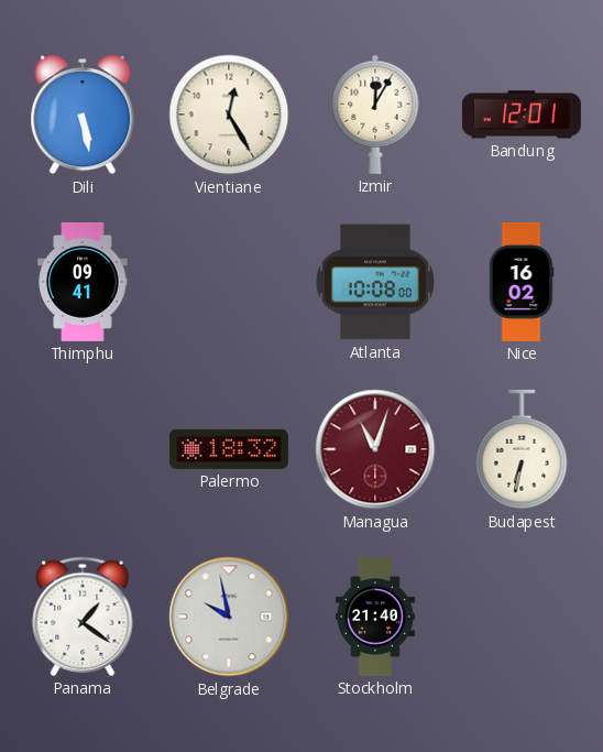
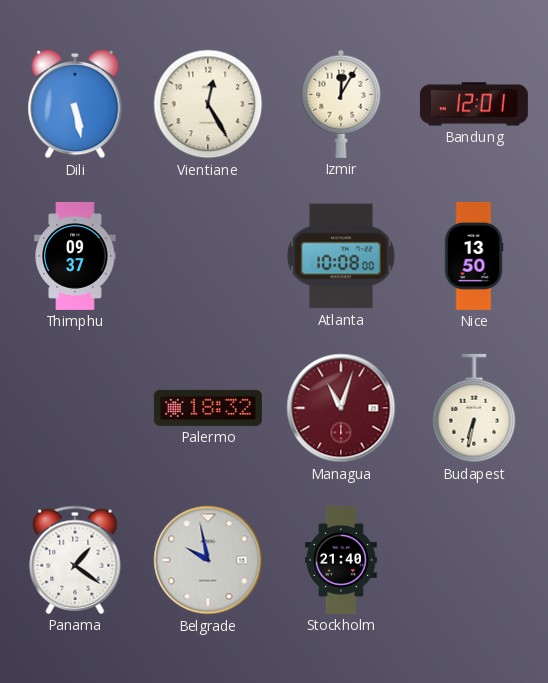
Thimphu: 09:41 -> 09:37
Nice: 16:02 -> 13:50
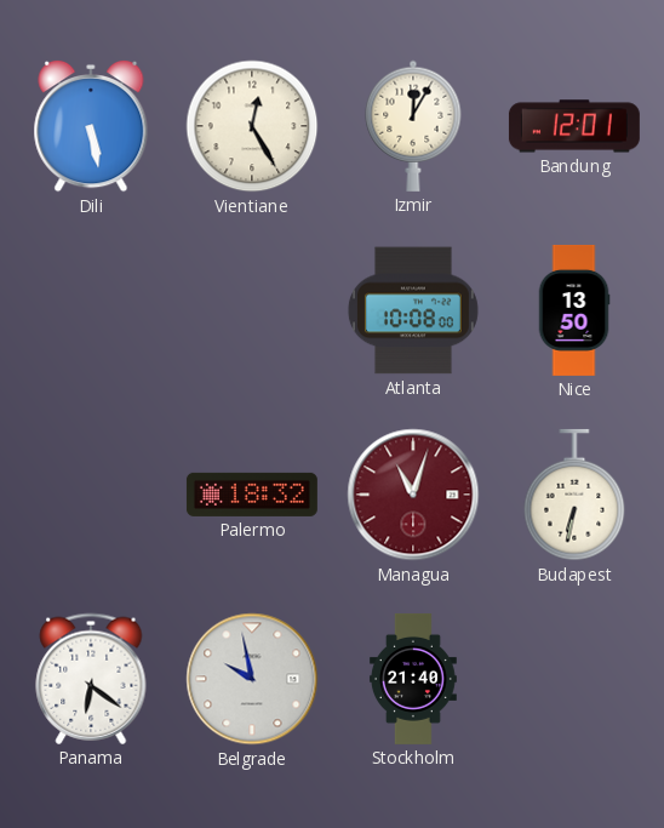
Thimphu: 09:37 -> none
Panama: 1:21 -> 6:21
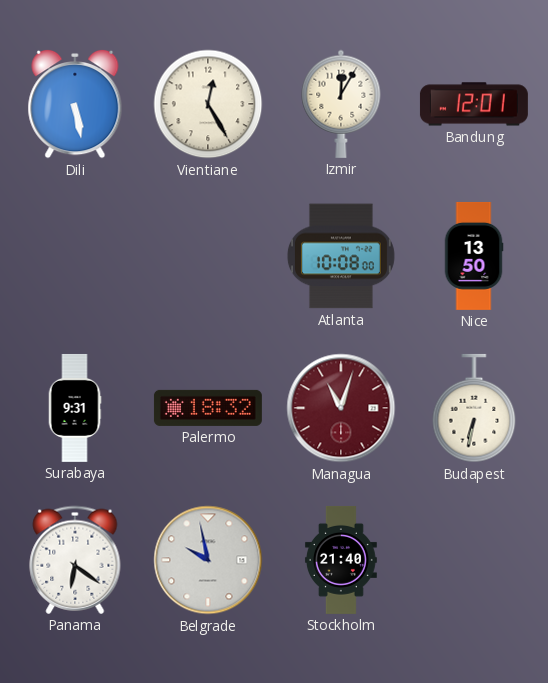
Surabaya: none -> 9:31
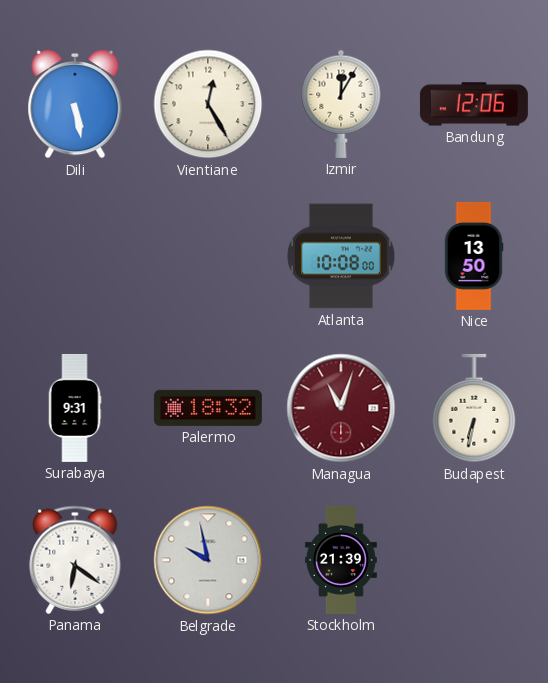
Bandung: 12:01 -> 12:06
Stockholm: 21:40 -> 21:39
